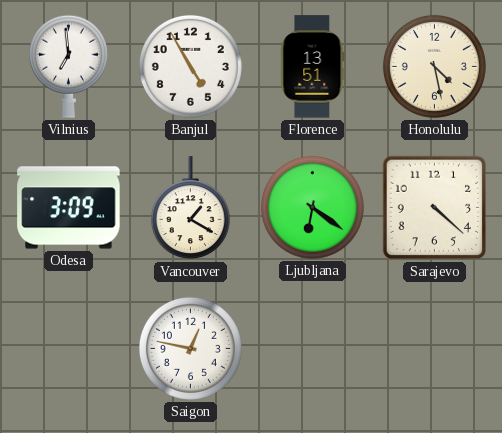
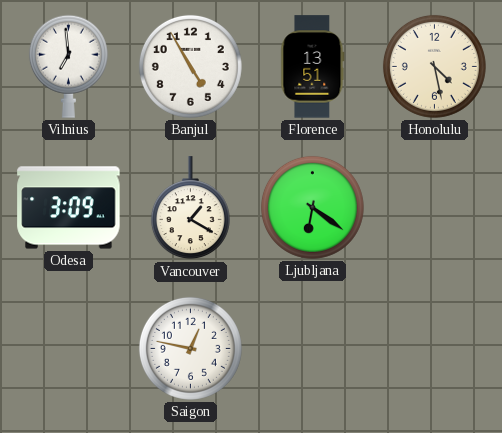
Sarajevo: 4:22 -> none
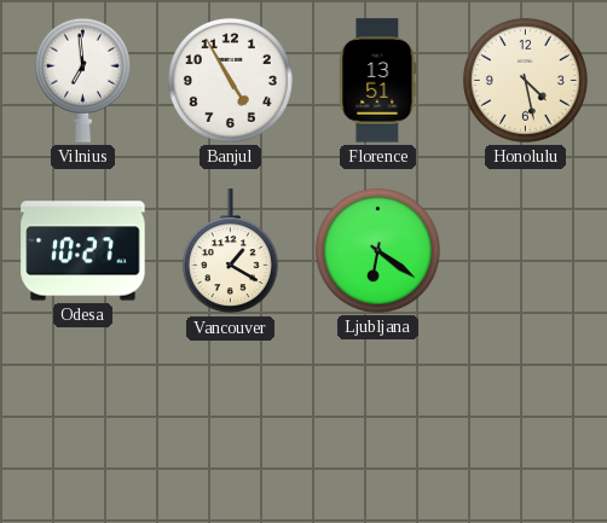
Odesa: 3:09 -> 10:27
Saigon: 12:47 -> none
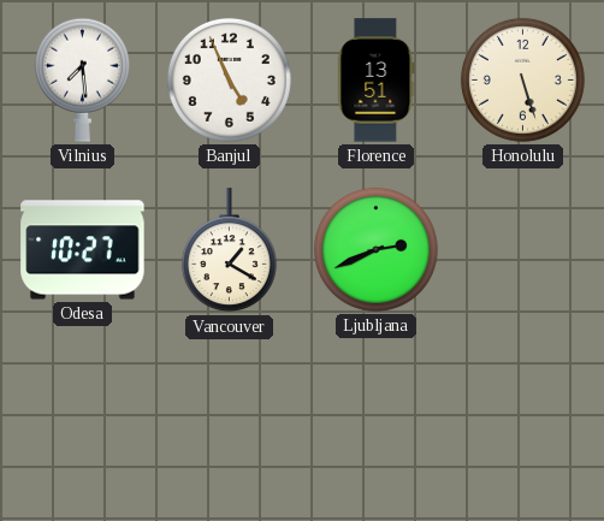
Vilnius: 6:59 -> 7:29
Banjul: 4:55 -> 4:56
Honolulu: 4:28 -> 5:27
Ljubljana: 6:21 -> 2:41
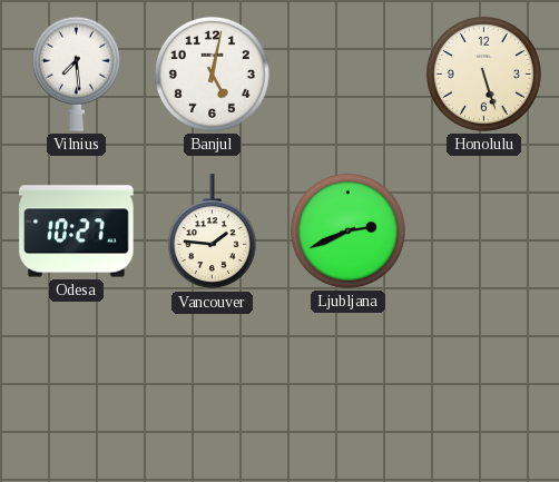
Banjul: 4:56 -> 5:02
Florence: 13:51 -> none
Vancouver: 1:20 -> 1:46
